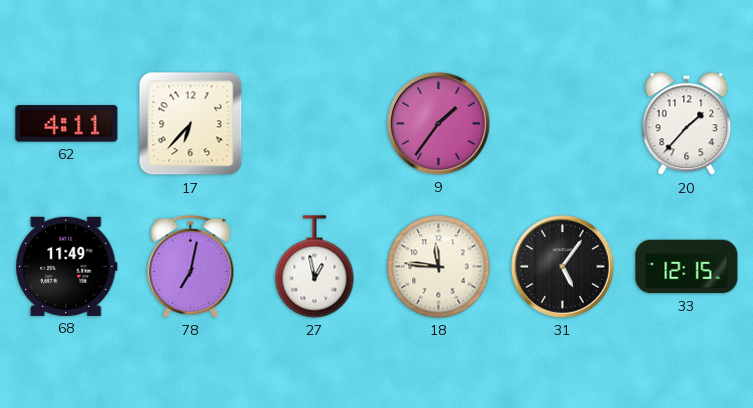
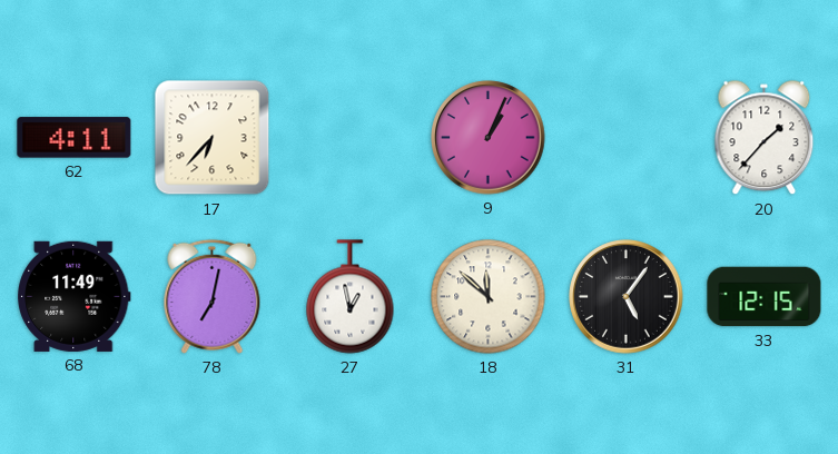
9: 1:36 -> 1:04
18: 11:46 -> 11:52
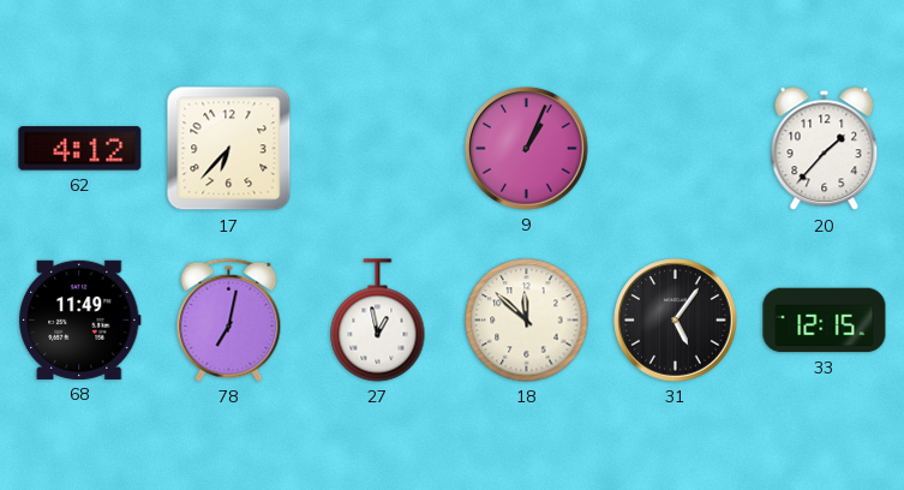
62: 4:11 -> 4:12
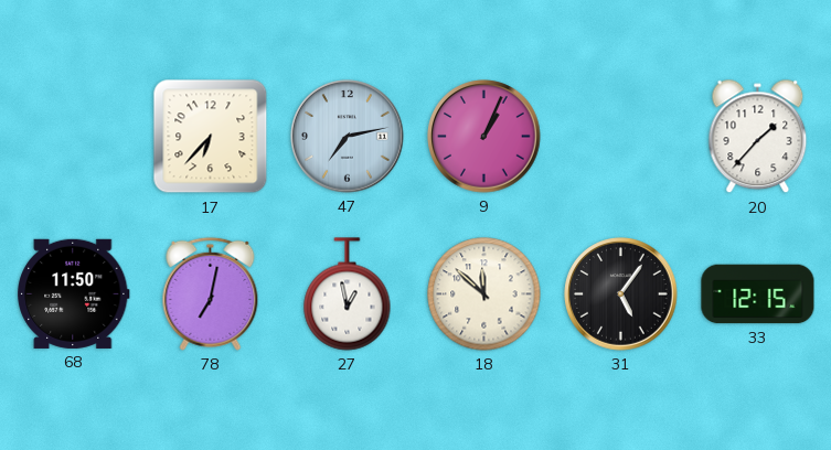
62: 4:12 -> none
47: none -> 7:13
68: 11:49 -> 11:50
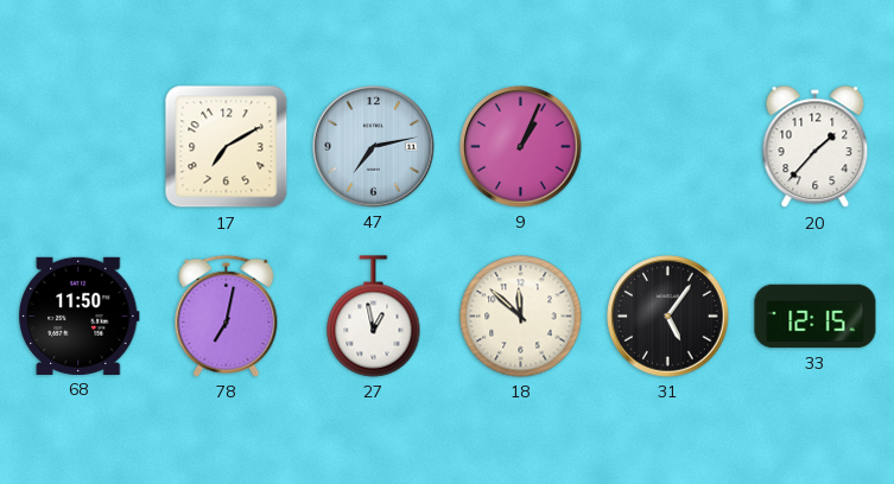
17: 6:37 -> 7:10
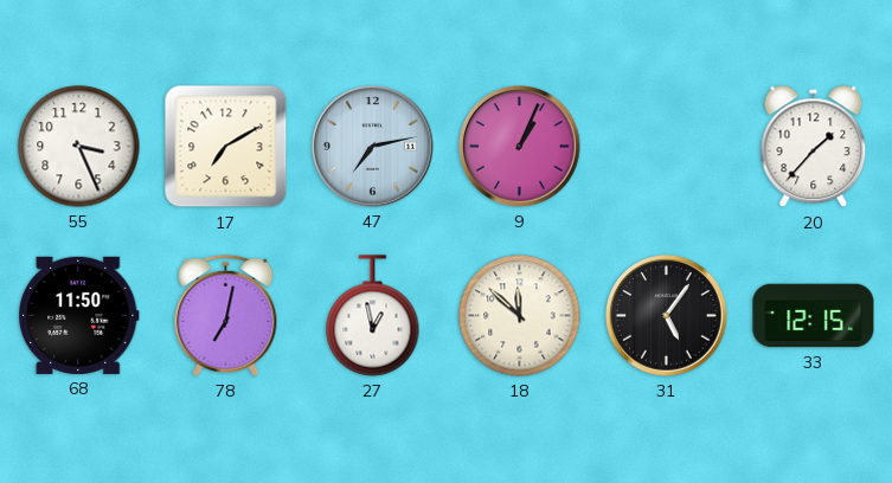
55: none -> 3:26
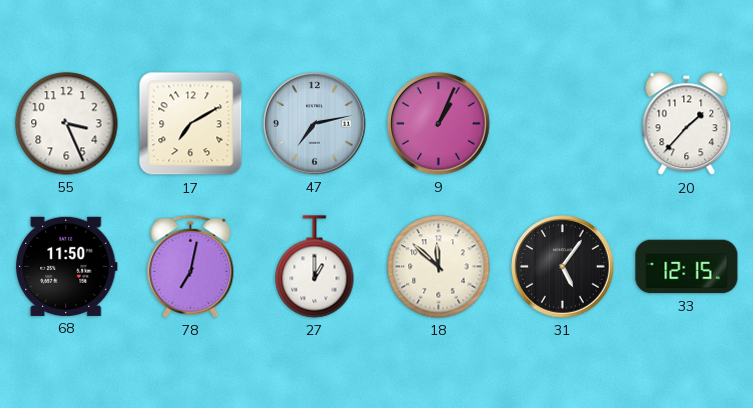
27: 12:58 -> 1:00
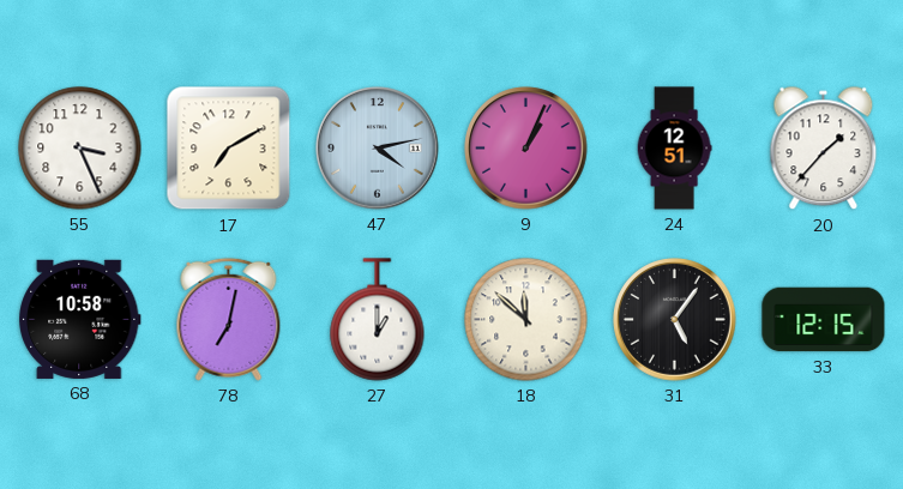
47: 7:13 -> 4:13
24: none -> 12:51
68: 11:50 -> 10:58
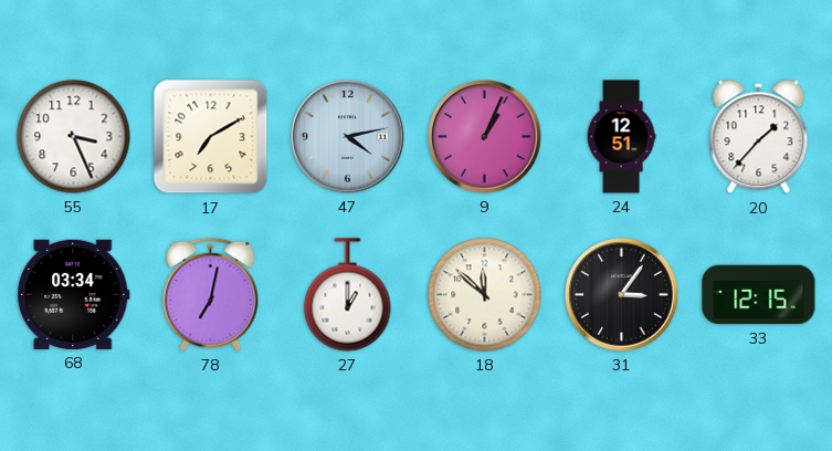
68: 10:58 -> 03:34
31: 5:06 -> 3:06
